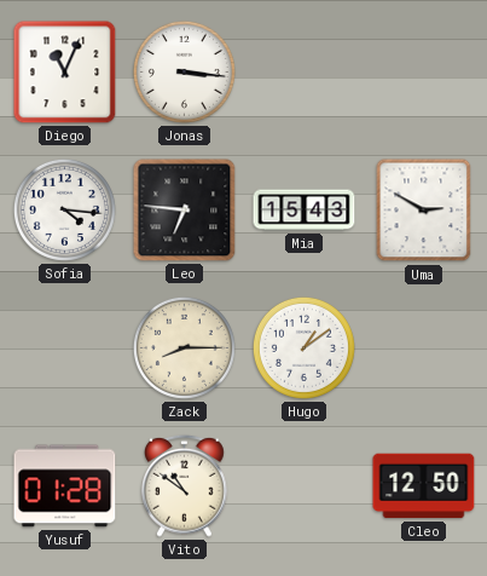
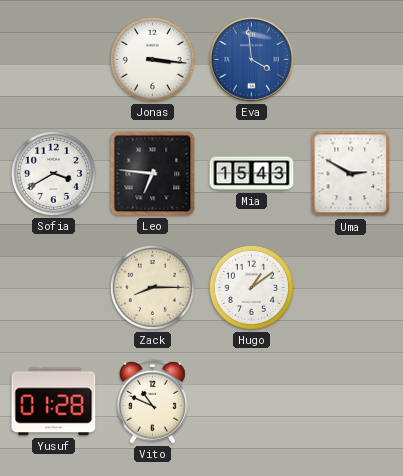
Diego: 11:04 -> none
Eva: none -> 3:59
Sofia: 4:16 -> 3:40
Vito: 10:51 -> 10:49
Cleo: 12:50 -> none
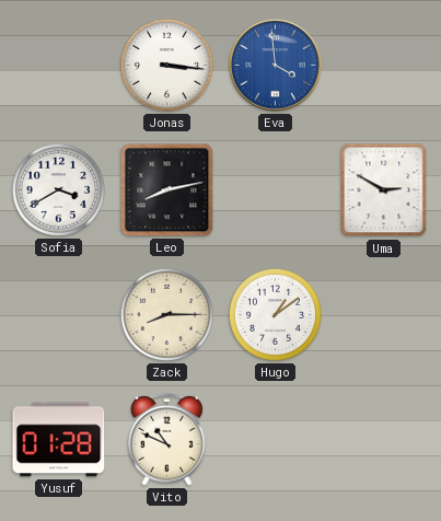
Leo: 6:46 -> 8:13
Mia: 15:43 -> none
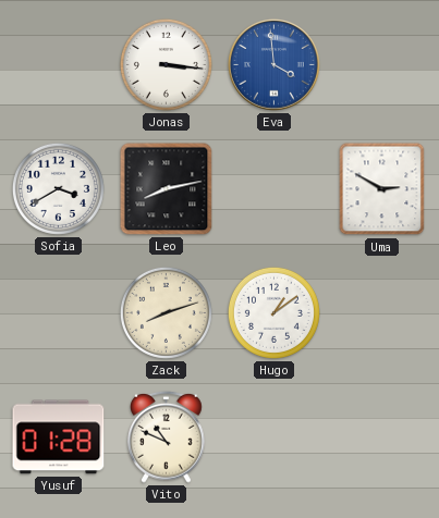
Zack: 8:15 -> 8:12
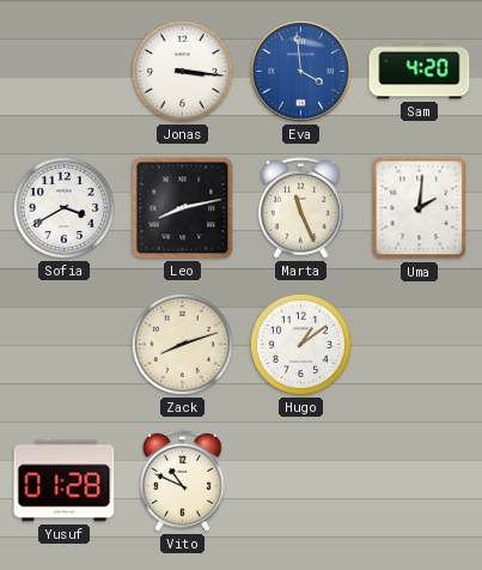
Sam: none -> 4:20
Marta: none -> 11:26
Uma: 2:50 -> 2:01
